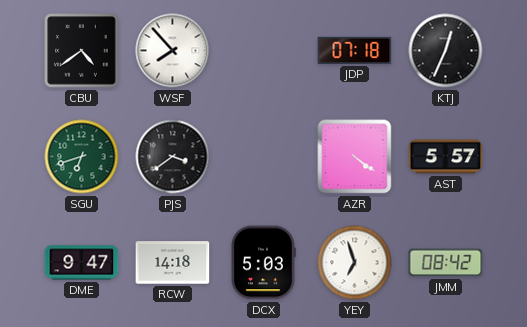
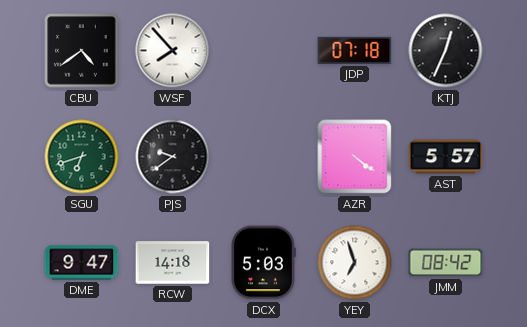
PJS: 3:39 -> 9:39
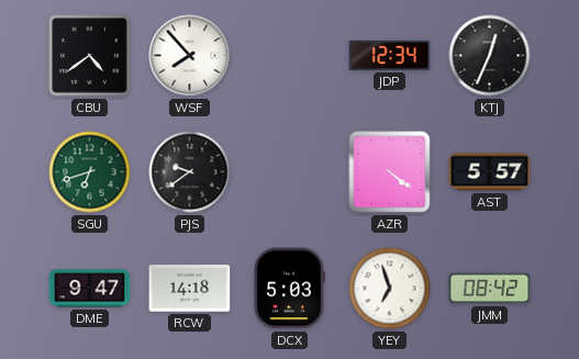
JDP: 07:18 -> 12:34
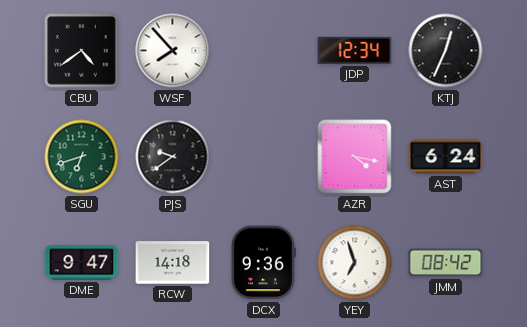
AZR: 4:21 -> 4:17
AST: 5:57 -> 6:24
DCX: 5:03 -> 9:36
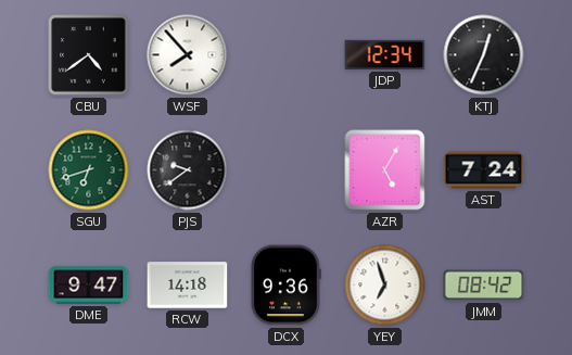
AZR: 4:17 -> 5:05
AST: 6:24 -> 7:24
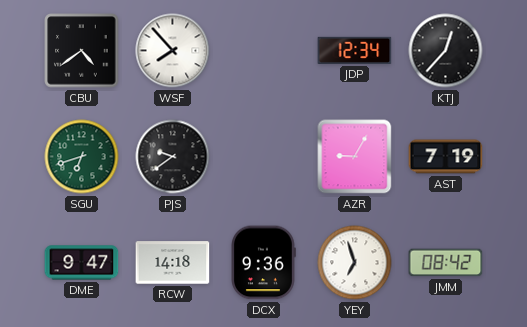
KTJ: 12:34 -> 12:37
AZR: 5:05 -> 9:05
AST: 7:24 -> 7:19
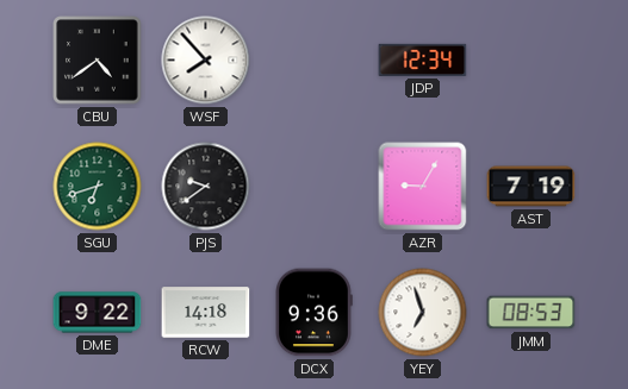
KTJ: 12:37 -> none
DME: 9:47 -> 9:22
JMM: 08:42 -> 08:53
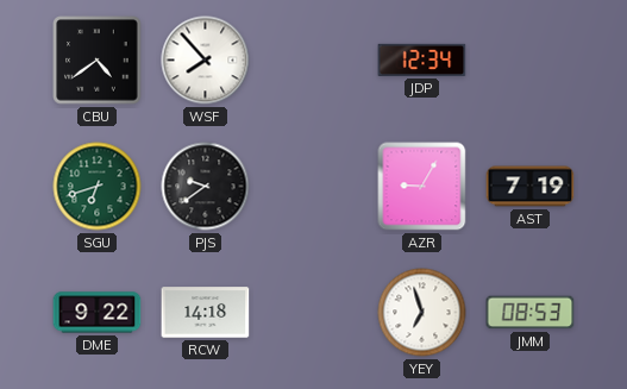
DCX: 9:36 -> none
